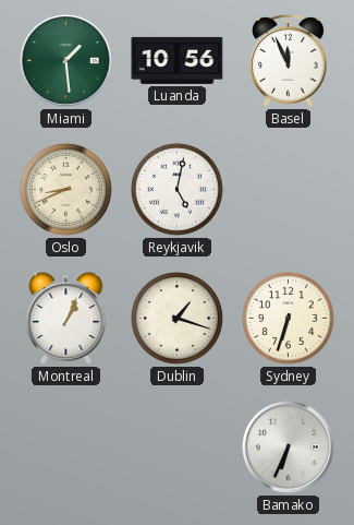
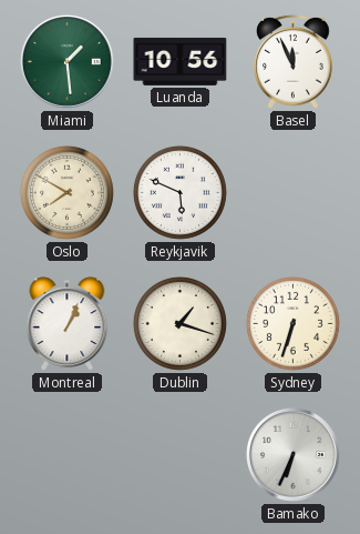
Oslo: 8:41 -> 7:50
Reykjavik: 5:02 -> 5:49
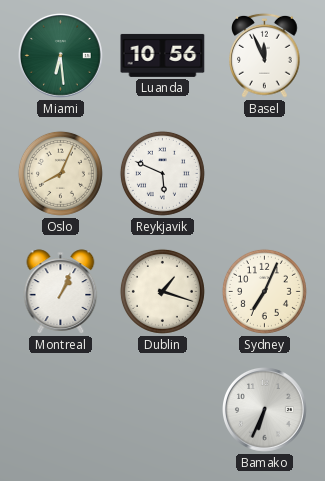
Miami: 1:29 -> 6:29
Oslo: 7:50 -> 8:04
Sydney: 6:33 -> 7:04
